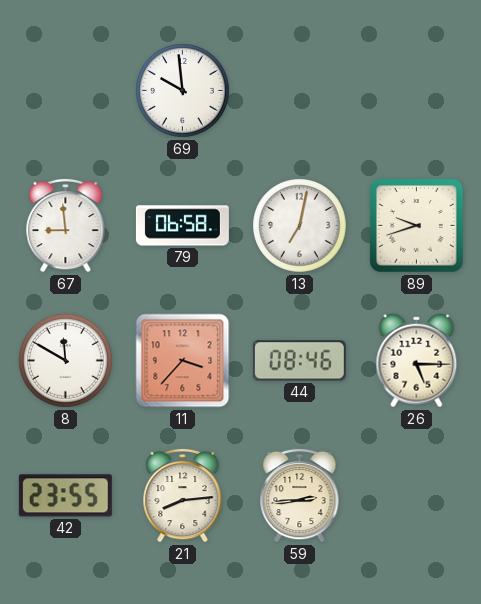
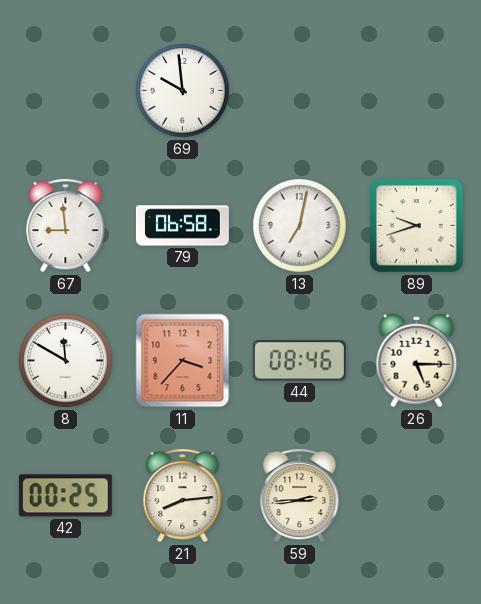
42: 23:55 -> 00:25
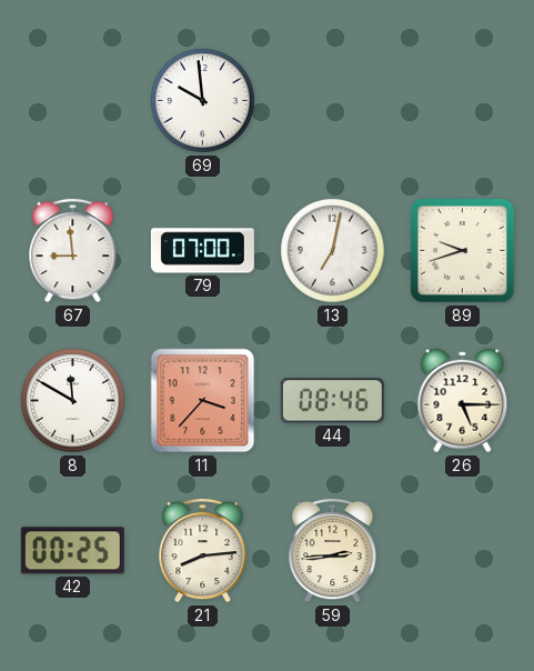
79: 06:58 -> 07:00
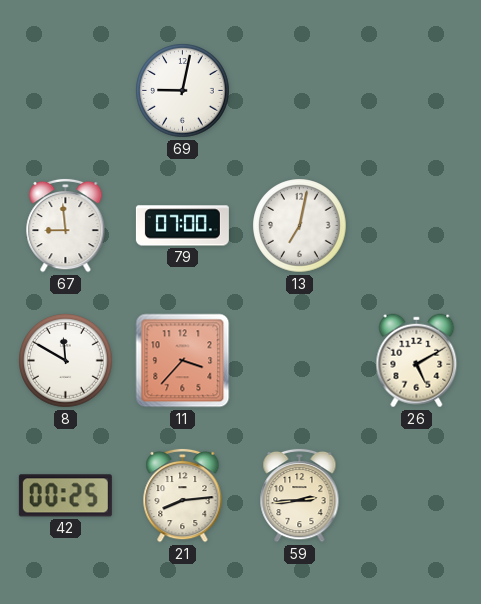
69: 9:59 -> 9:02
89: 9:42 -> none
44: 08:46 -> none
26: 5:15 -> 5:10
